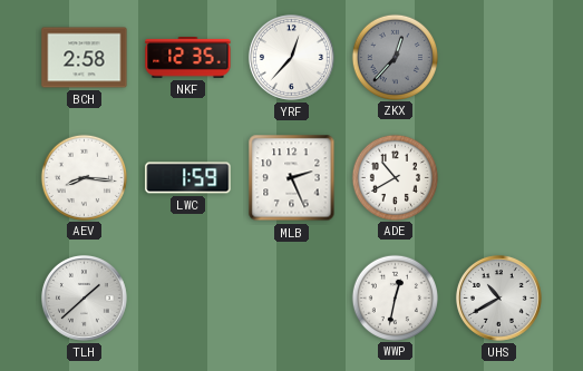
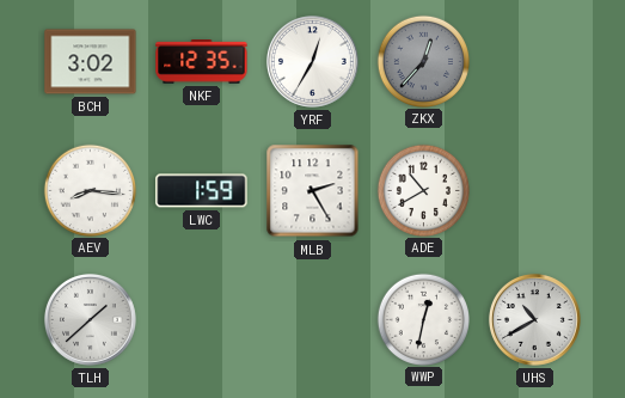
BCH: 2:58 -> 3:02
YRF: 12:37 -> 12:35
MLB: 2:26 -> 2:25
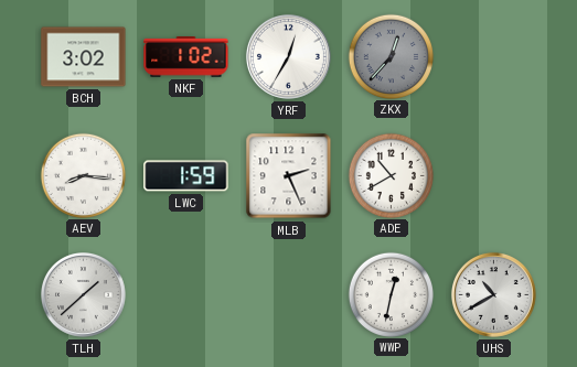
NKF: 12:35 -> 1:02
MLB: 2:25 -> 2:26
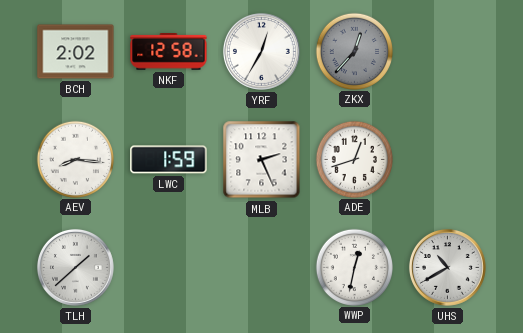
BCH: 3:02 -> 2:02
NKF: 1:02 -> 12:58
ADE: 10:40 -> 12:42
